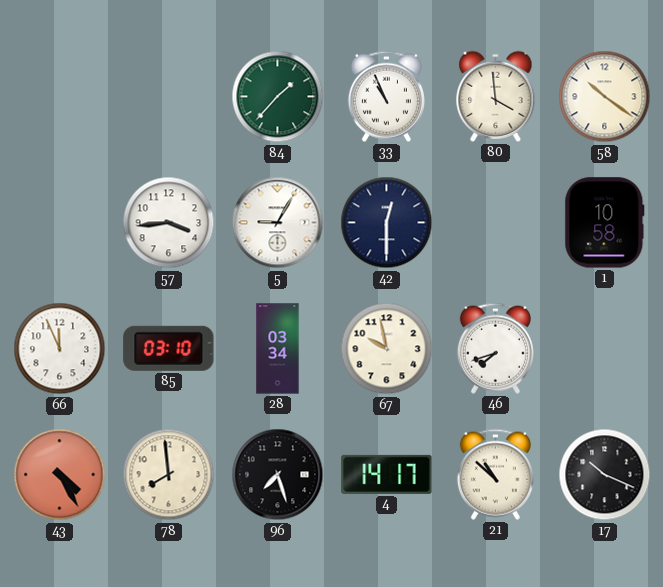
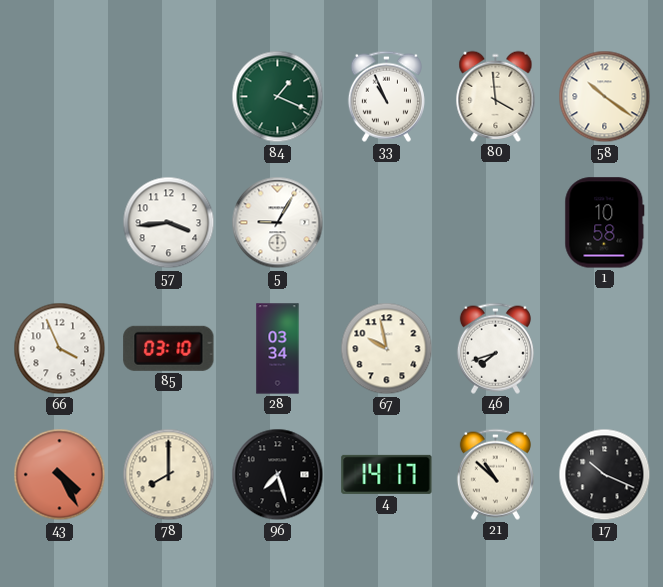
84: 1:37 -> 1:19
42: 12:30 -> none
66: 11:56 -> 3:56
78: 7:59 -> 8:00
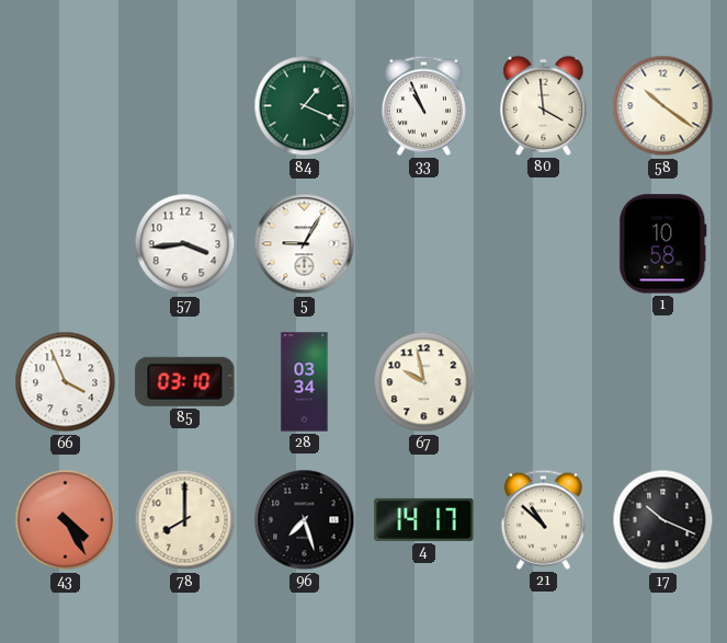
46: 7:42 -> none
